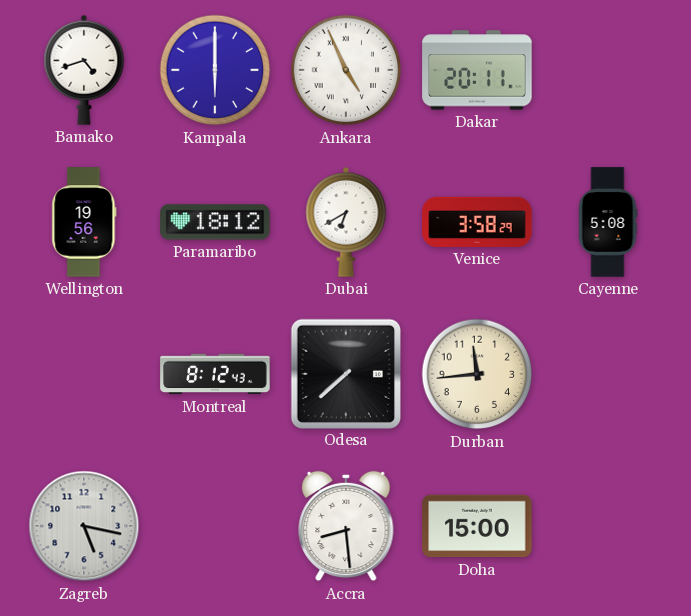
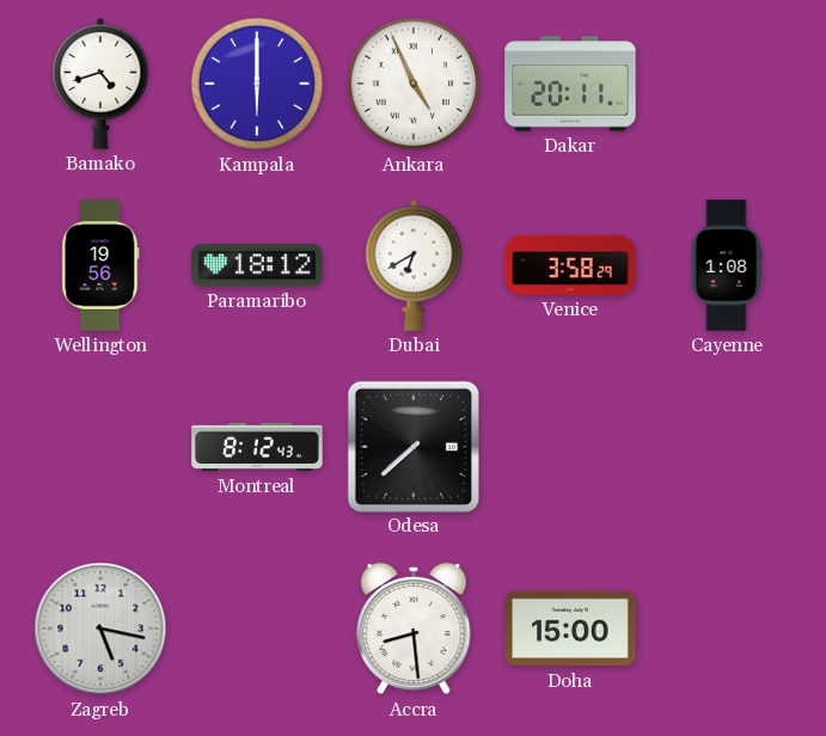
Cayenne: 5:08 -> 1:08
Durban: 11:44 -> none
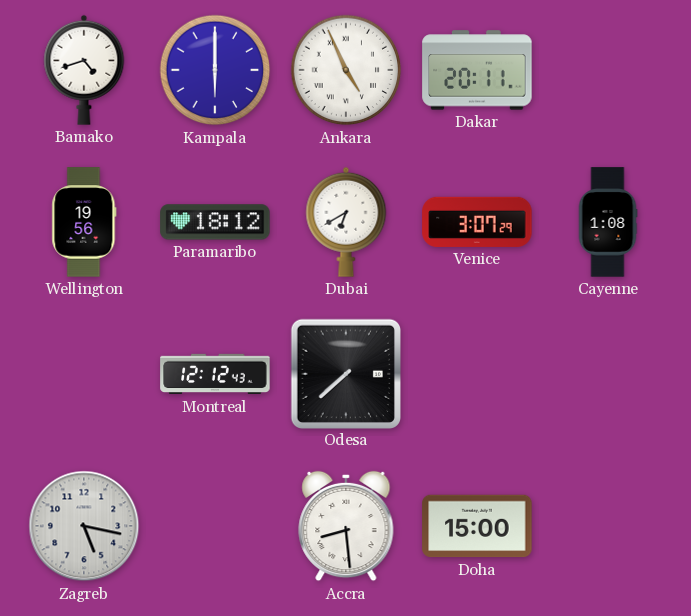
Venice: 3:58 -> 3:07
Montreal: 8:12 -> 12:12
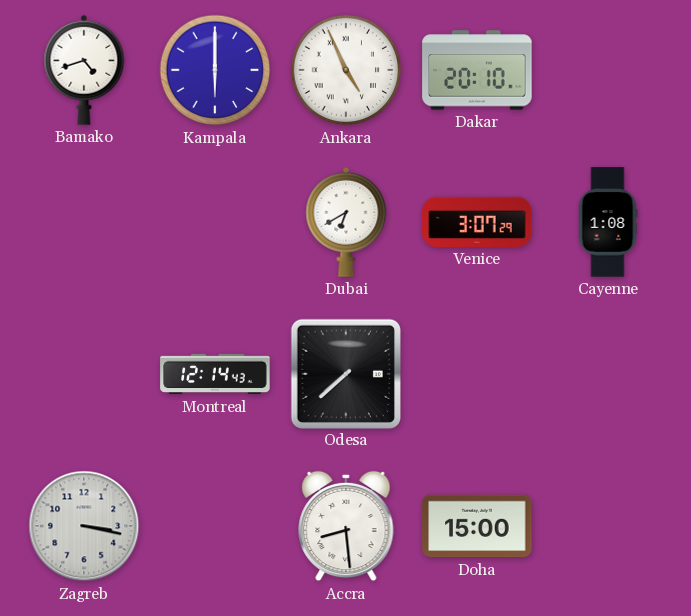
Dakar: 20:11 -> 20:10
Wellington: 19:56 -> none
Paramaribo: 18:12 -> none
Montreal: 12:12 -> 12:14
Zagreb: 5:17 -> 3:17
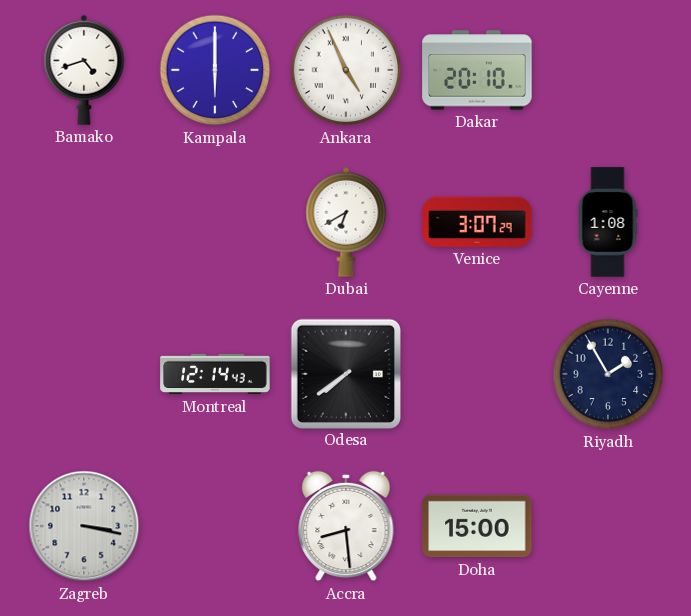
Odesa: 7:38 -> 7:39
Riyadh: none -> 1:55
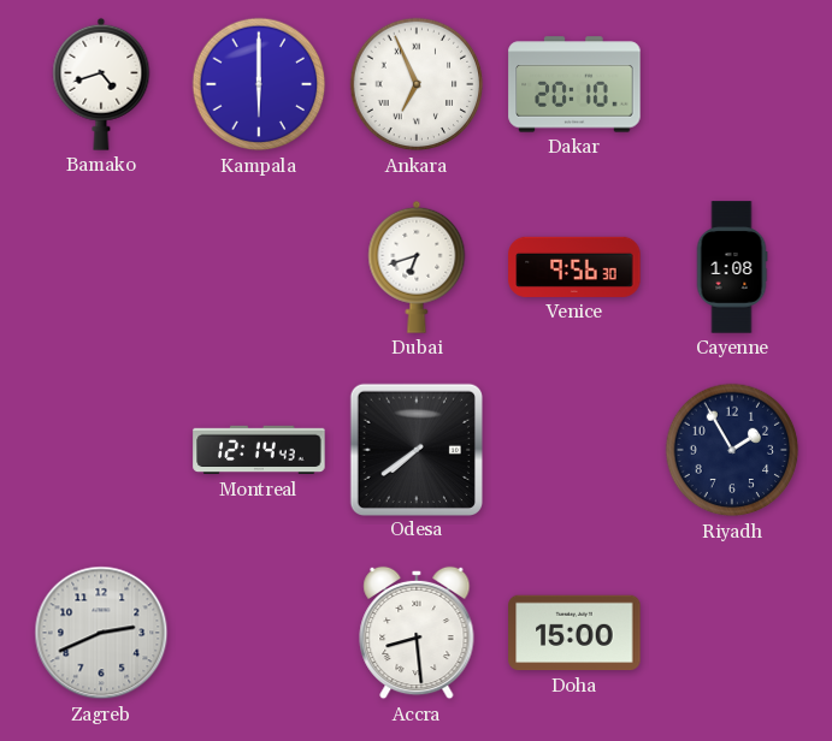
Ankara: 4:56 -> 6:56
Dubai: 6:40 -> 6:42
Venice: 3:07 -> 9:56
Zagreb: 3:17 -> 2:41
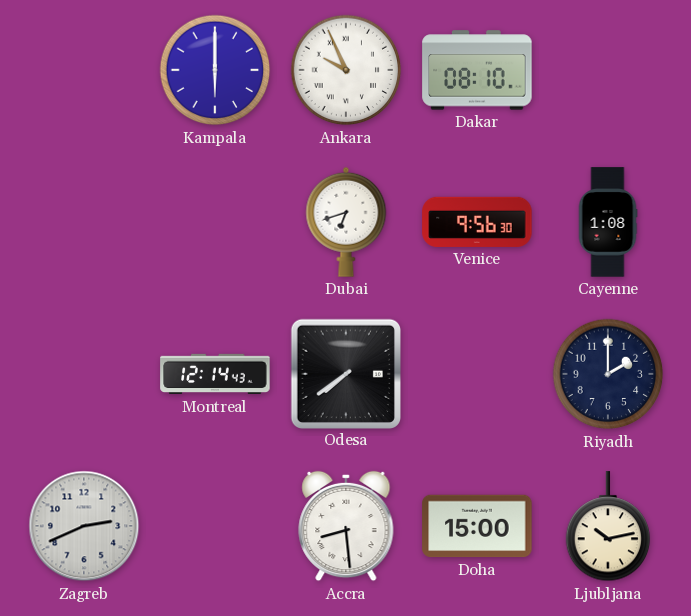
Bamako: 4:42 -> none
Ankara: 6:56 -> 9:56
Dakar: 20:10 -> 08:10
Riyadh: 1:55 -> 2:00
Ljubljana: none -> 10:13
